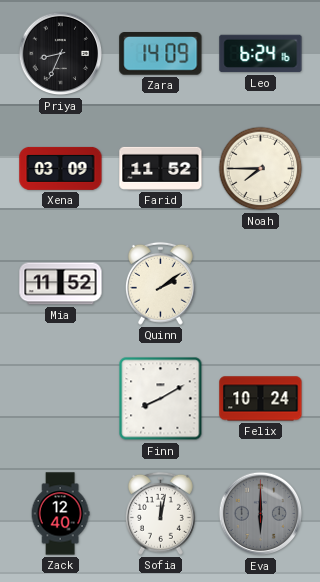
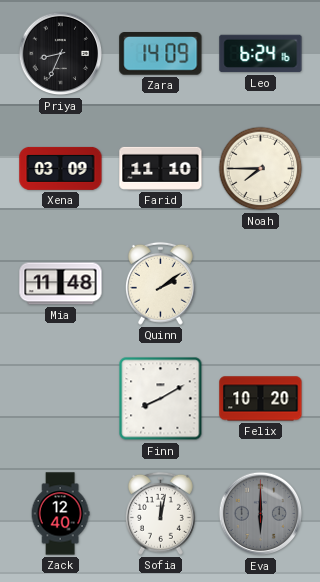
Farid: 11:52 -> 11:10
Mia: 11:52 -> 11:48
Felix: 10:24 -> 10:20
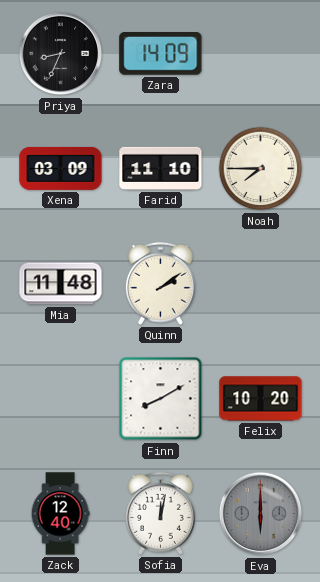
Leo: 6:24 -> none
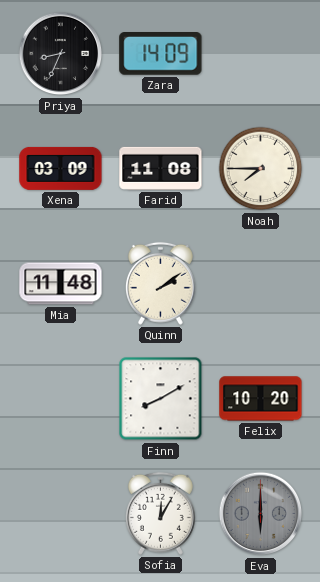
Farid: 11:10 -> 11:08
Zack: 12:40 -> none
Sofia: 12:02 -> 12:05
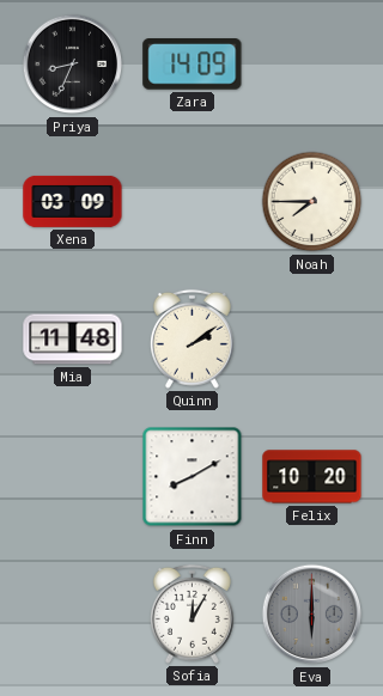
Farid: 11:08 -> none
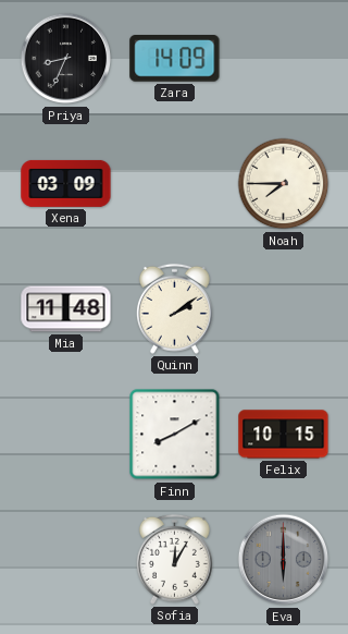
Felix: 10:20 -> 10:15
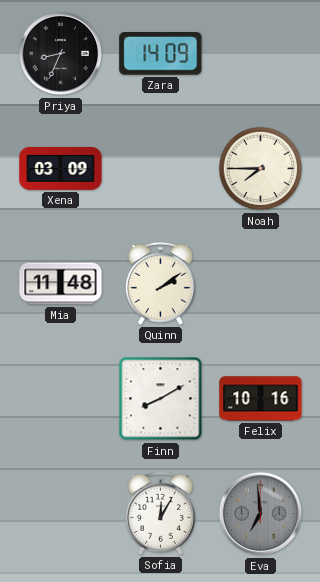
Felix: 10:15 -> 10:16
Eva: 6:00 -> 6:59
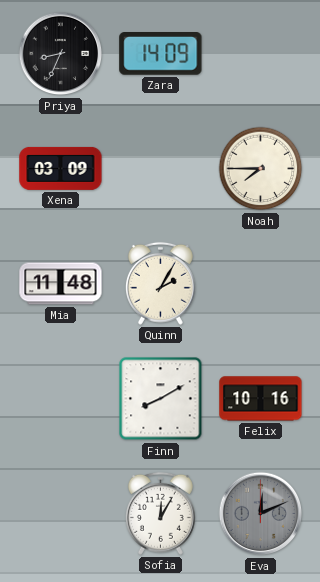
Quinn: 2:09 -> 2:05
Eva: 6:59 -> 12:11
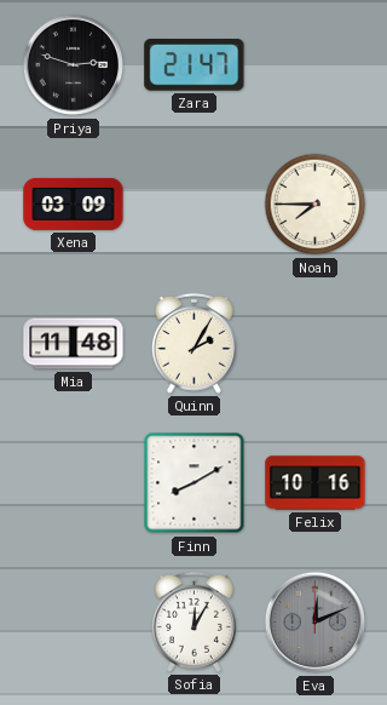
Priya: 8:34 -> 2:48
Zara: 14:09 -> 21:47
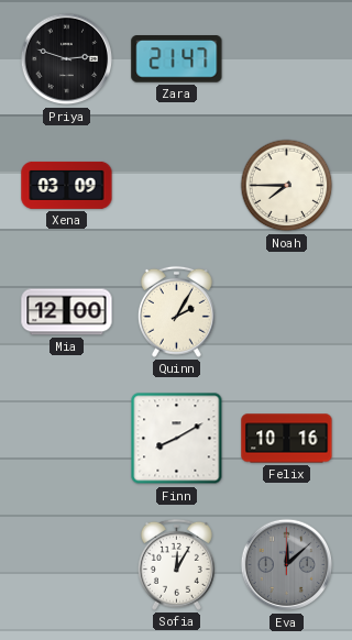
Mia: 11:48 -> 12:00
Eva: 12:11 -> 12:08
